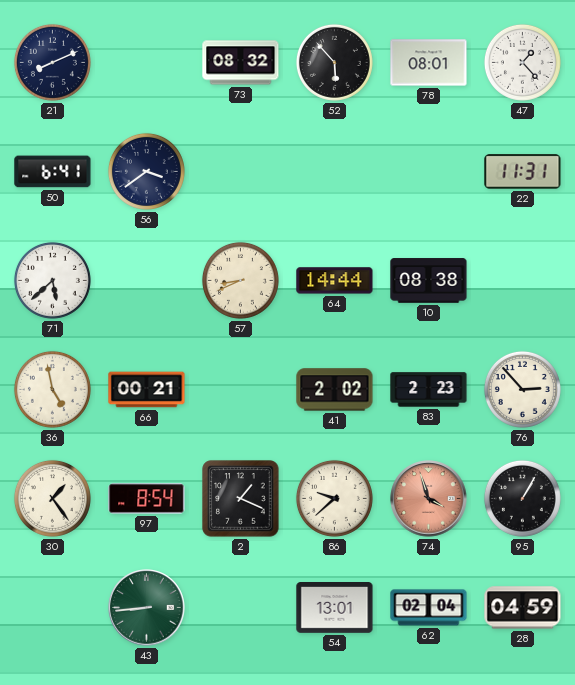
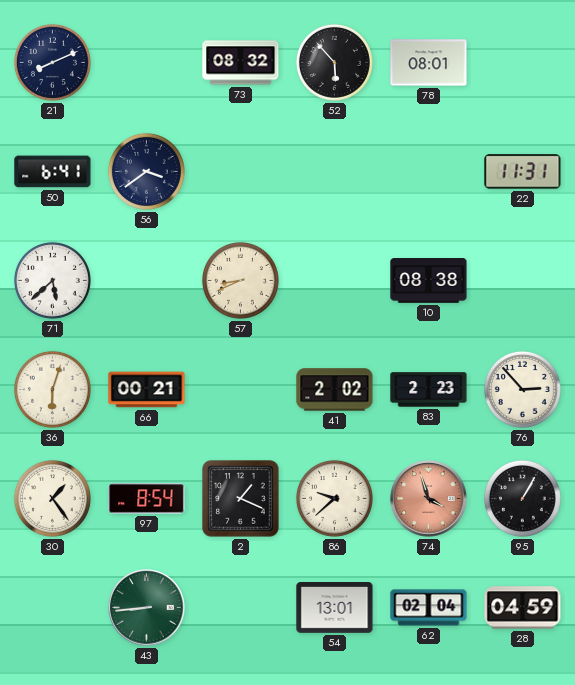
47: 1:23 -> none
64: 14:44 -> none
36: 4:58 -> 6:03
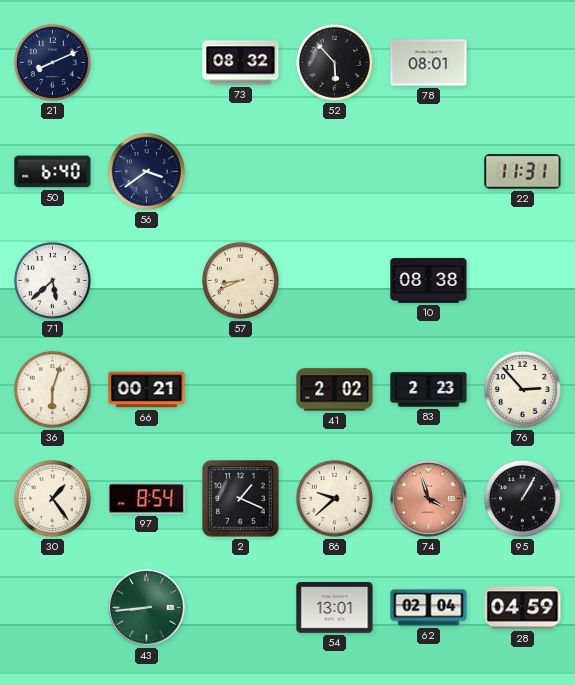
50: 6:41 -> 6:40
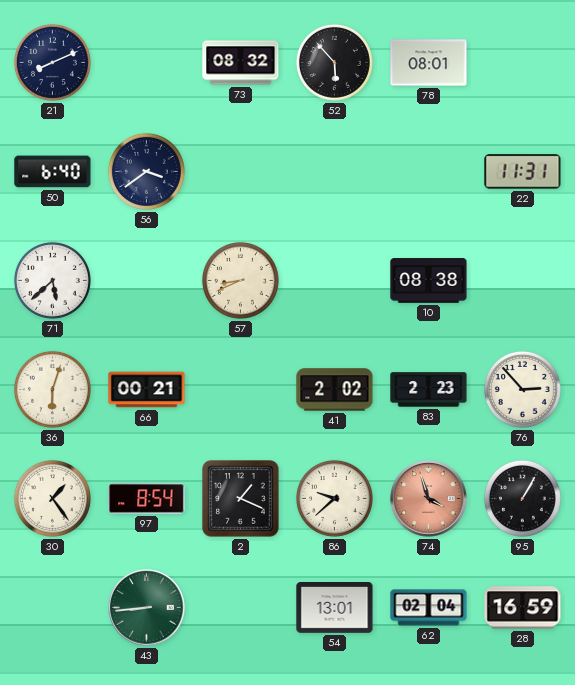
28: 04:59 -> 16:59
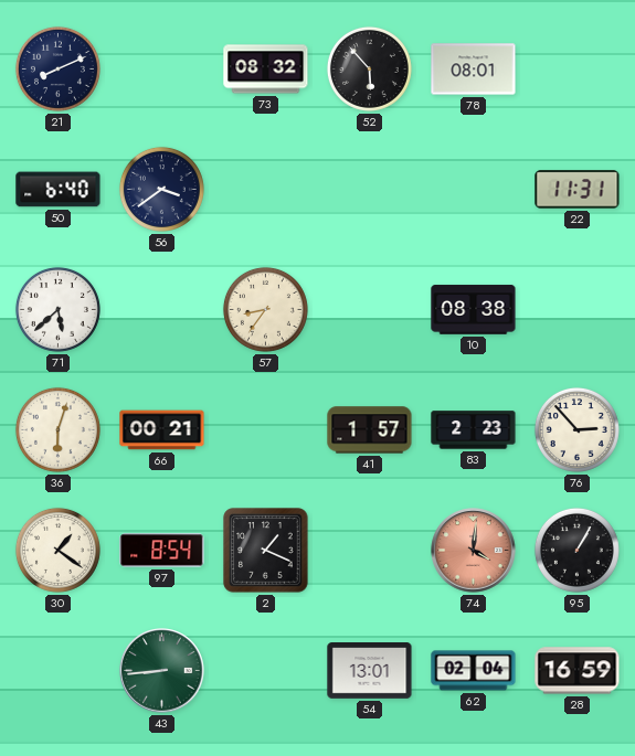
57: 8:41 -> 8:36
41: 2:02 -> 1:57
30: 1:24 -> 1:21
86: 9:38 -> none
74: 3:57 -> 4:01
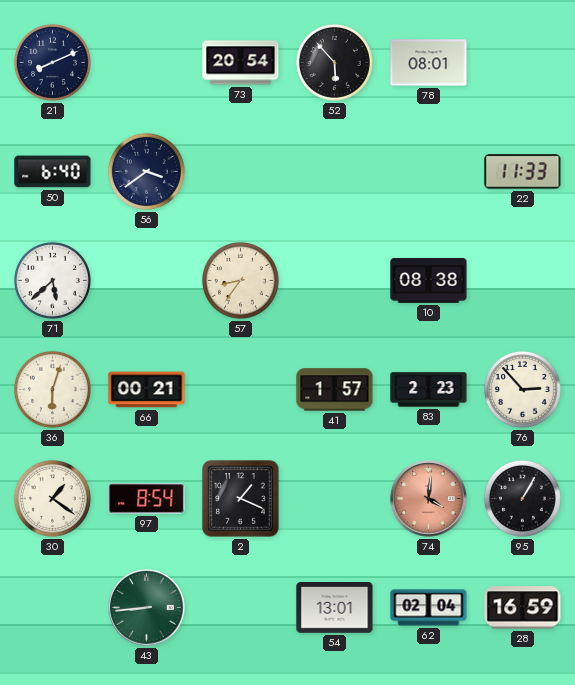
73: 08:32 -> 20:54
22: 11:31 -> 11:33
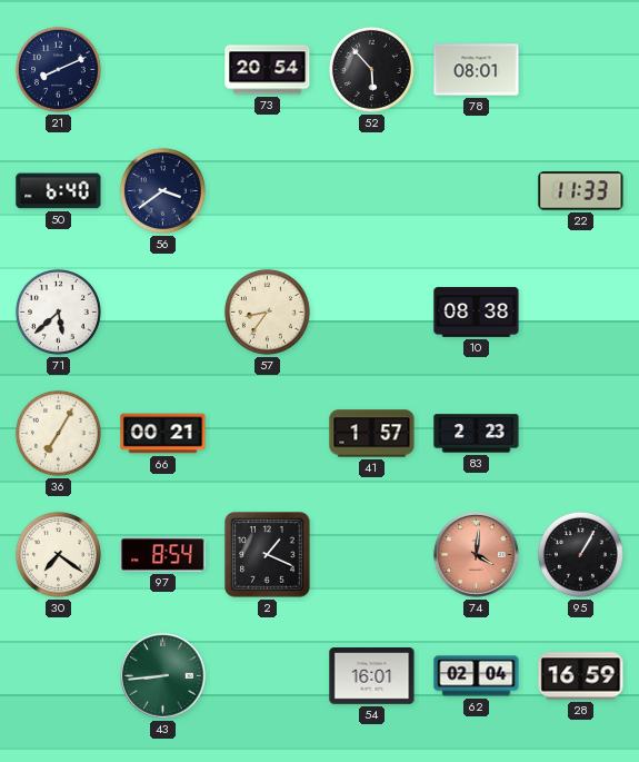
36: 6:03 -> 7:05
76: 2:53 -> none
30: 1:21 -> 7:21
54: 13:01 -> 16:01
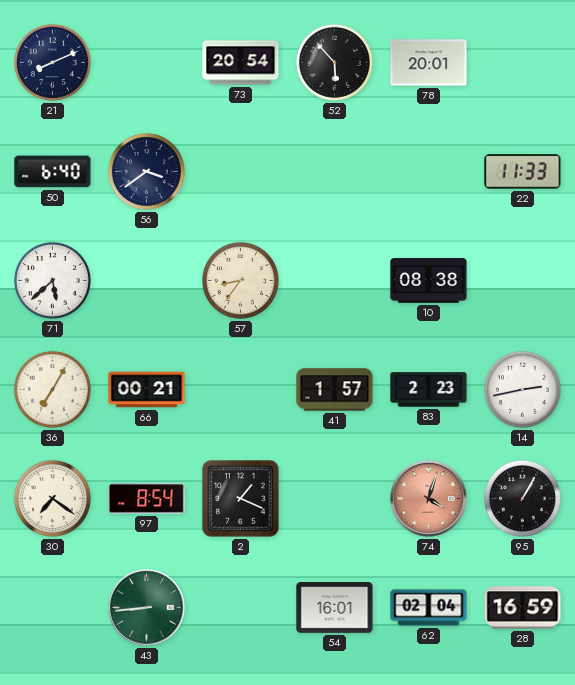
78: 08:01 -> 20:01
14: none -> 2:43
74: 4:01 -> 4:03
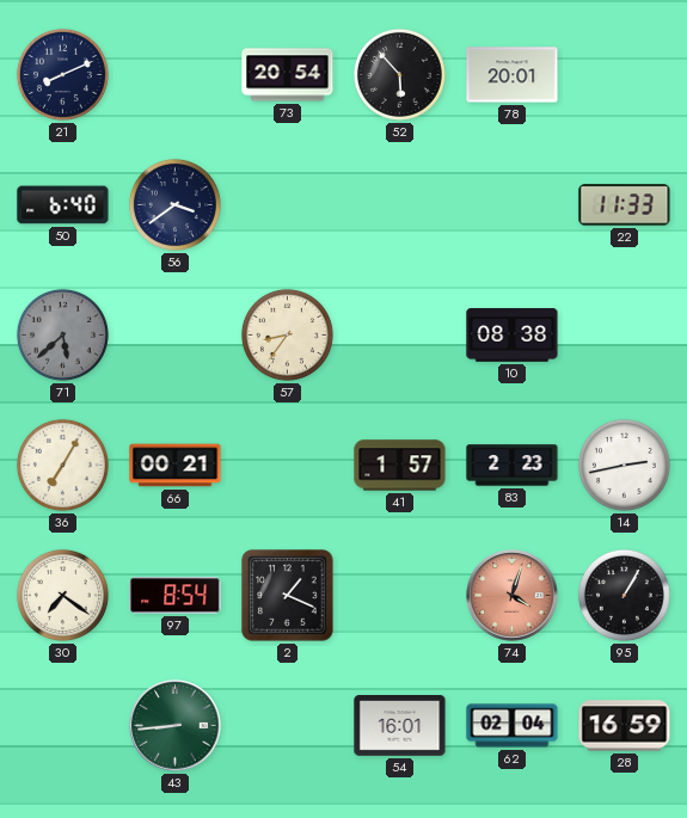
71 dial: white -> grey
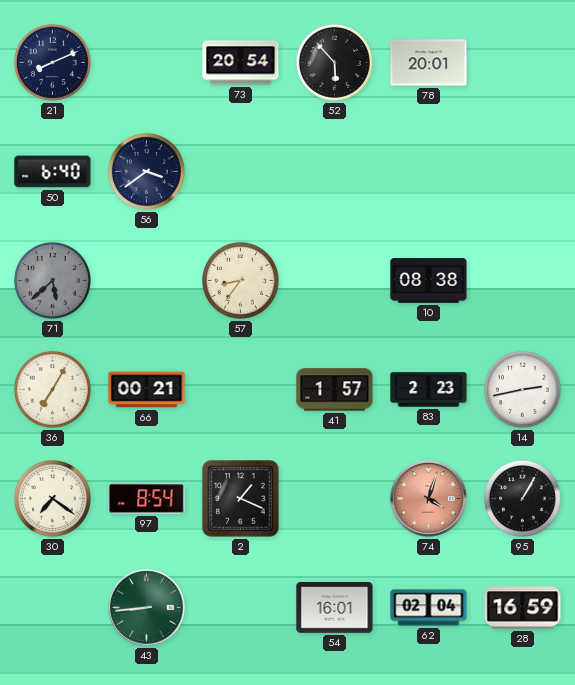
22: 11:33 -> none
